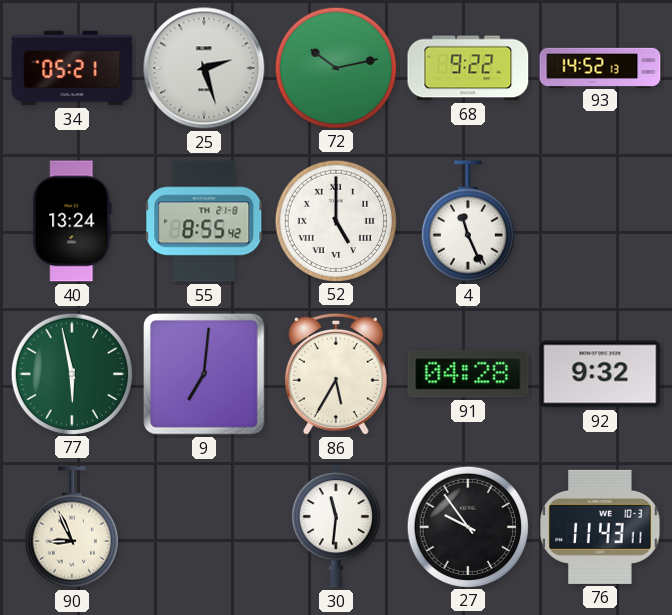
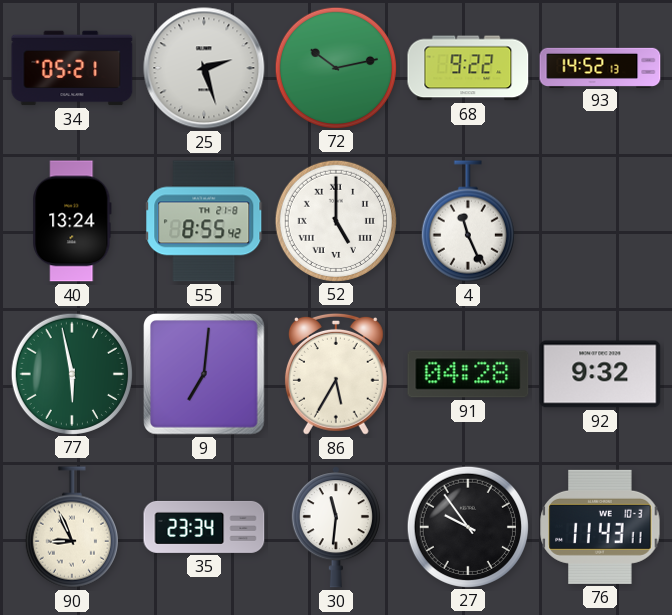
35: none -> 23:34
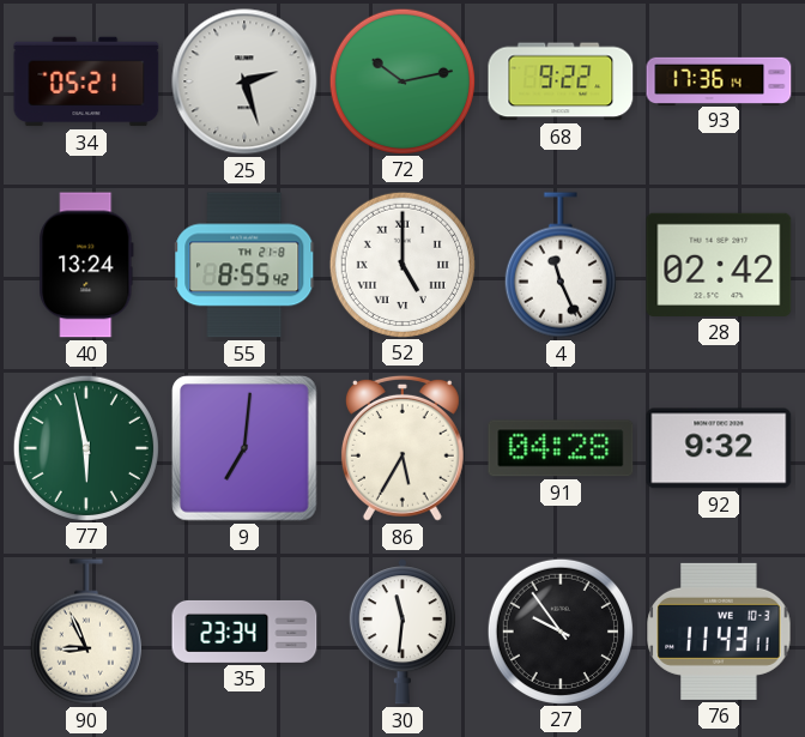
93: 14:52 -> 17:36
28: none -> 02:42
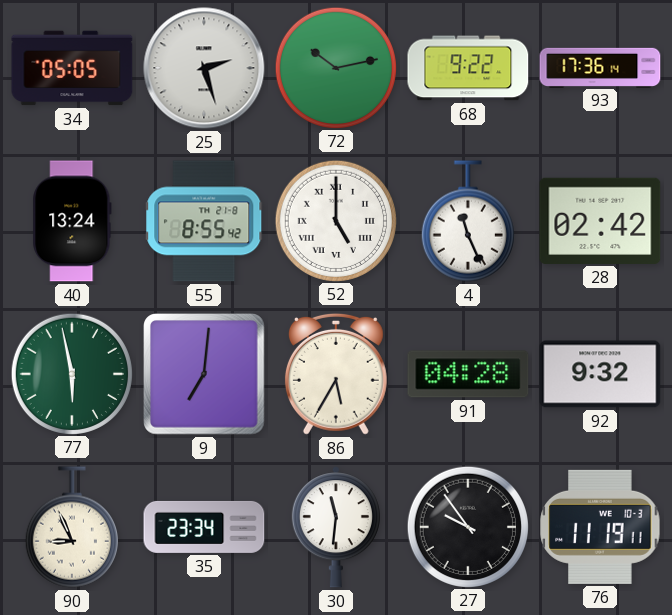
34: 05:21 -> 05:05
76: 11:43 -> 11:19
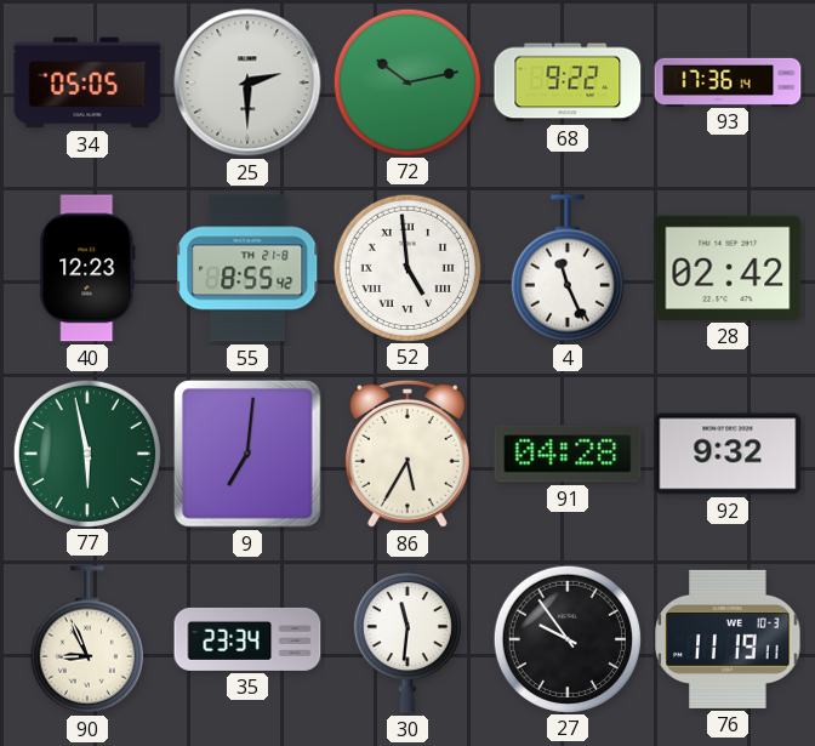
25: 2:27 -> 2:30
40: 13:24 -> 12:23
52: 5:00 -> 4:59
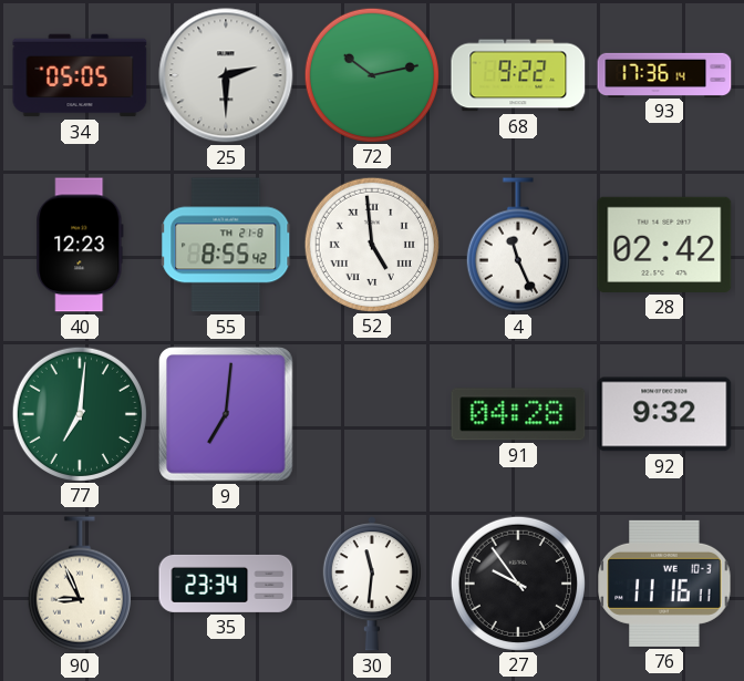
77: 5:58 -> 7:01
86: 5:35 -> none
76: 11:19 -> 11:16
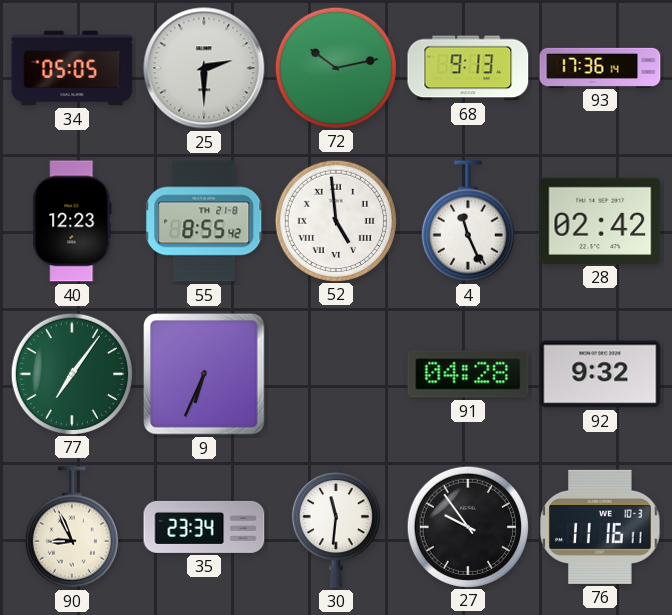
68: 9:22 -> 9:13
77: 7:01 -> 7:06
9: 7:01 -> 6:34
